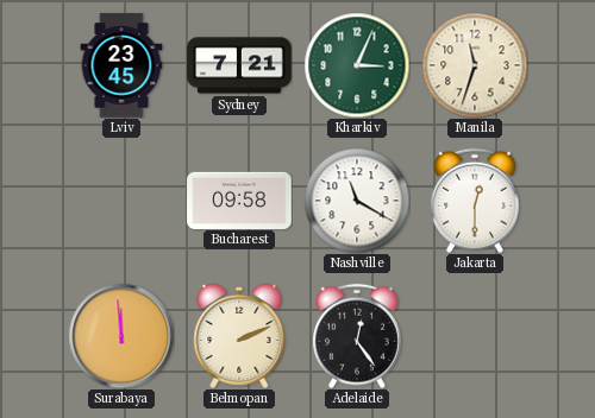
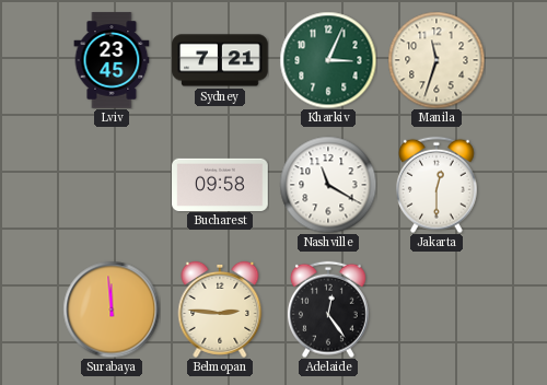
Belmopan: 2:11 -> 2:46
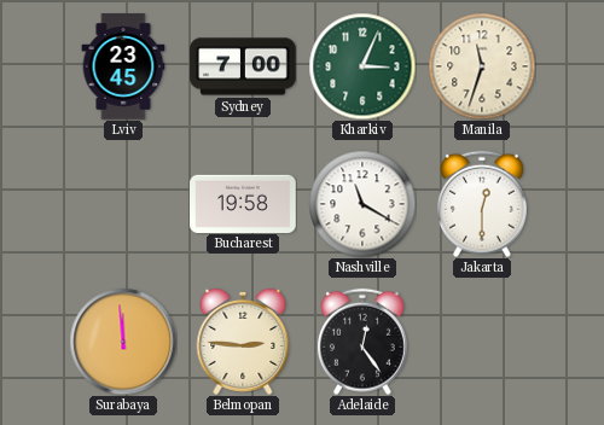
Sydney: 7:21 -> 7:00
Bucharest: 09:58 -> 19:58
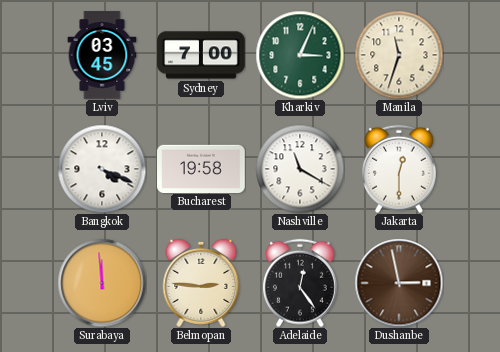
Lviv: 23:45 -> 03:45
Bangkok: none -> 4:19
Dushanbe: none -> 2:58
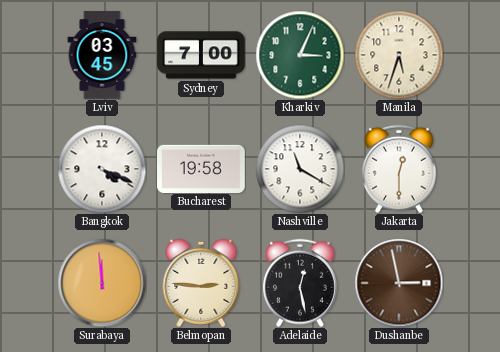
Manila: 11:33 -> 5:33
Adelaide: 12:24 -> 12:28
